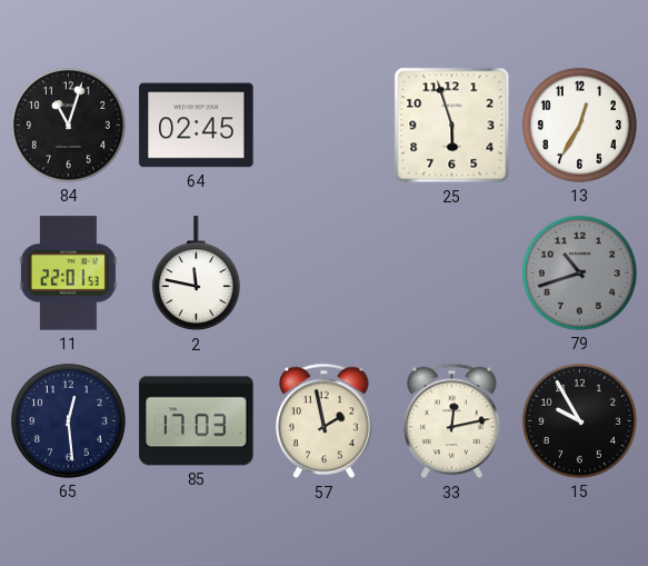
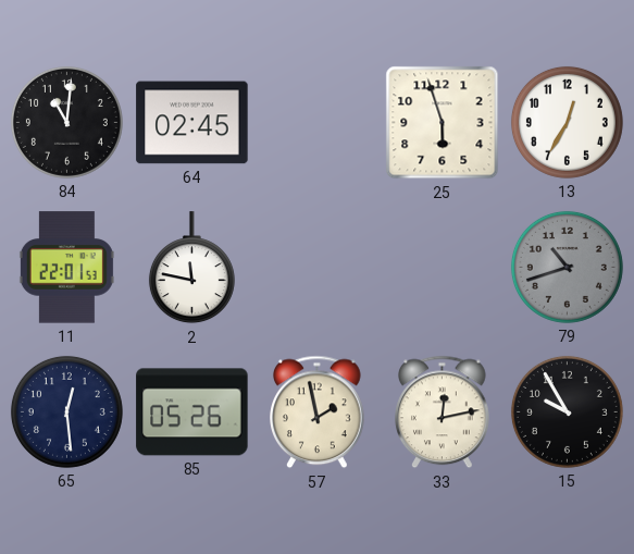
84: 11:03 -> 11:01
85: 17:03 -> 05:26
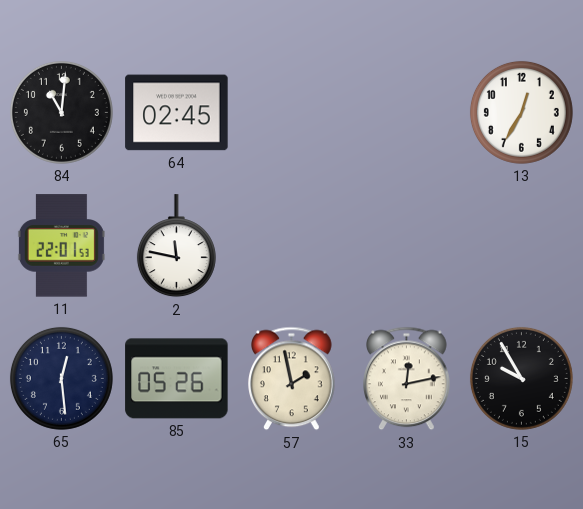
25: 5:57 -> none
79: 10:42 -> none
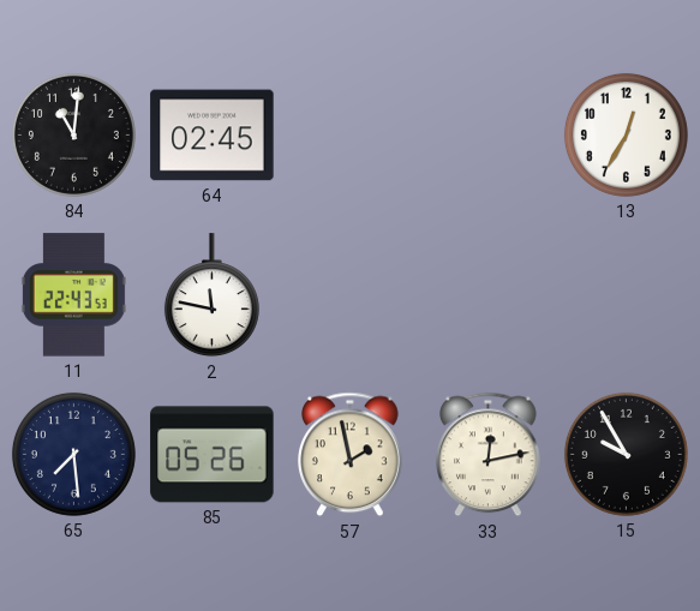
11: 22:01 -> 22:43
65: 12:29 -> 7:29
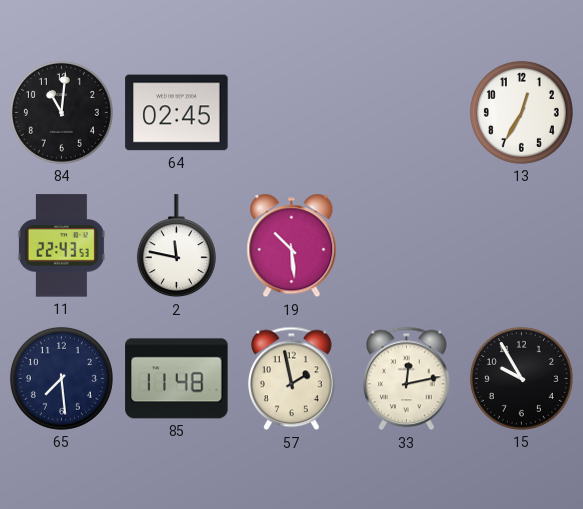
19: none -> 10:29
85: 05:26 -> 11:48
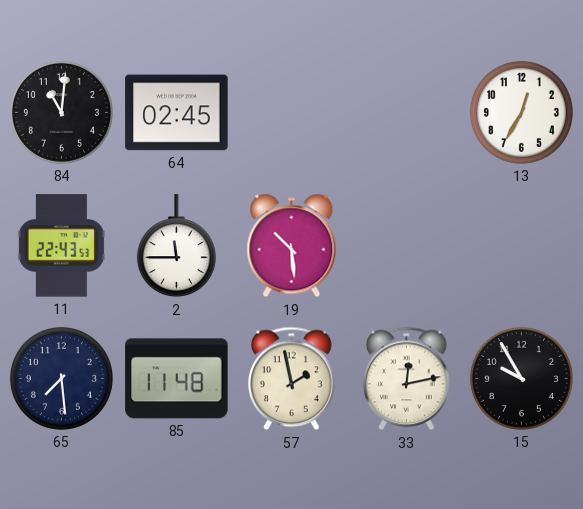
2: 11:47 -> 11:45
